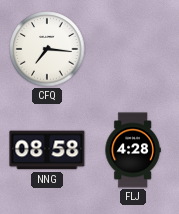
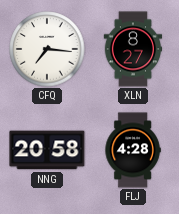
XLN: none -> 8:27
NNG: 08:58 -> 20:58
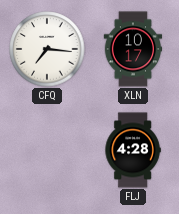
XLN: 8:27 -> 10:17
NNG: 20:58 -> none
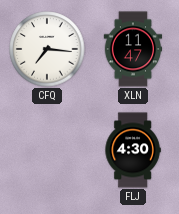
XLN: 10:17 -> 11:47
FLJ: 4:28 -> 4:30
